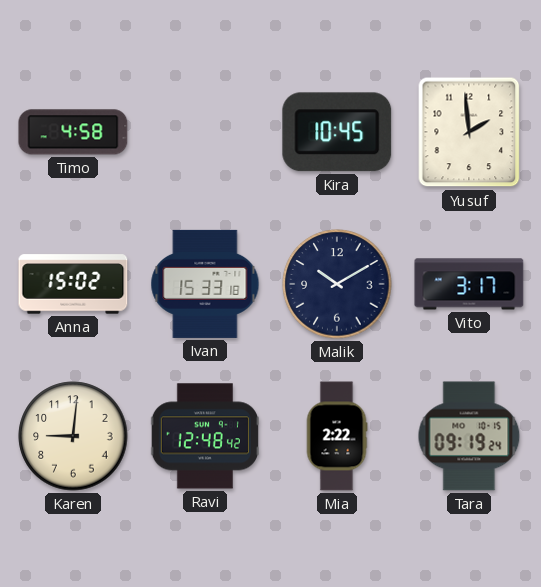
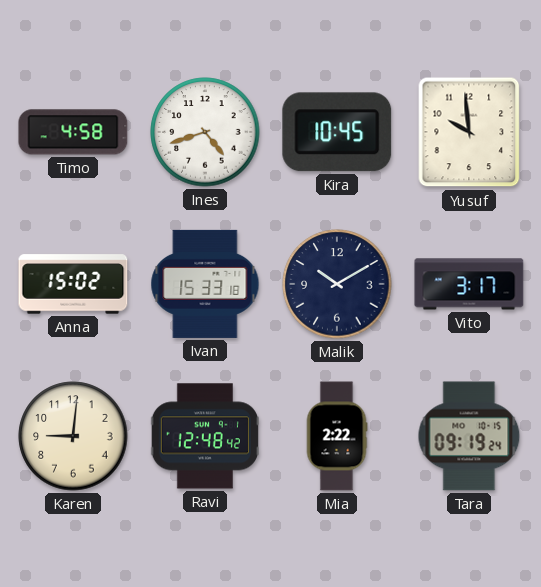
Ines: none -> 4:42
Yusuf: 1:59 -> 9:59
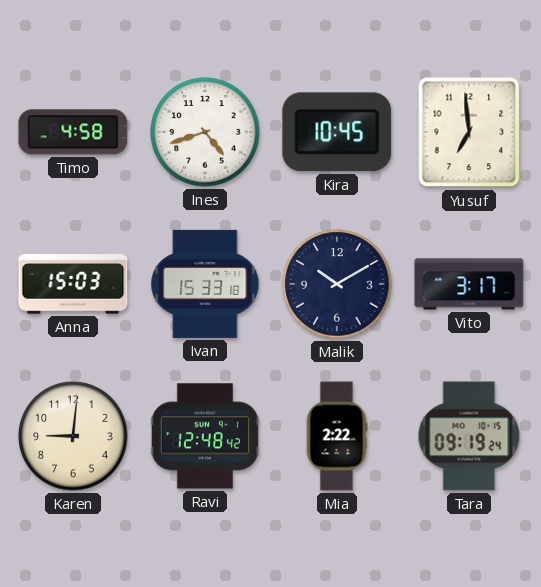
Yusuf: 9:59 -> 6:59
Anna: 15:02 -> 15:03
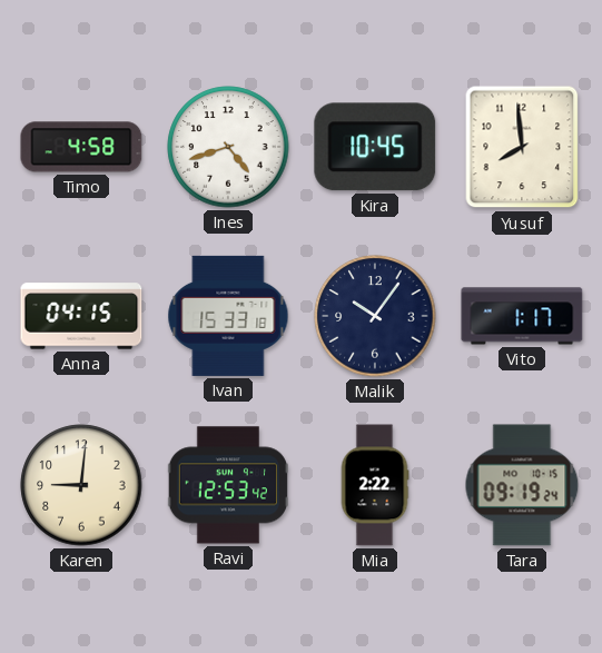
Yusuf: 6:59 -> 7:59
Anna: 15:03 -> 04:15
Malik: 10:10 -> 10:06
Vito: 3:17 -> 1:17
Ravi: 12:48 -> 12:53
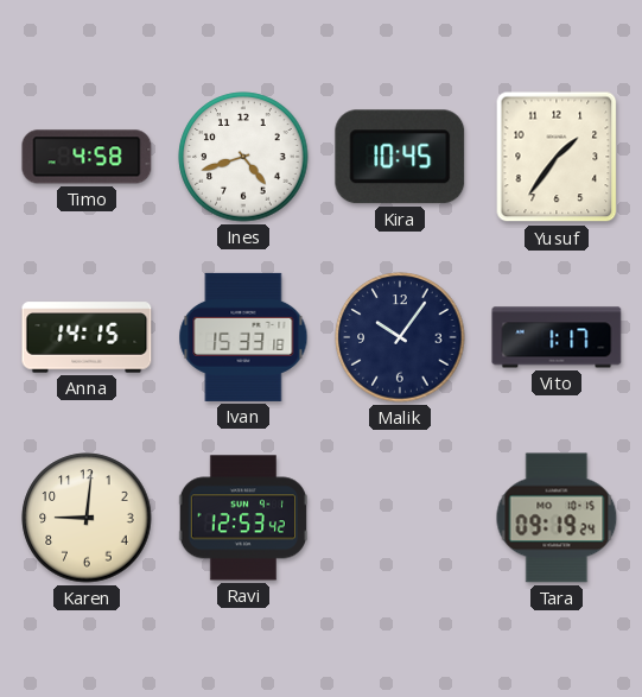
Yusuf: 7:59 -> 1:36
Anna: 04:15 -> 14:15
Mia: 2:22 -> none
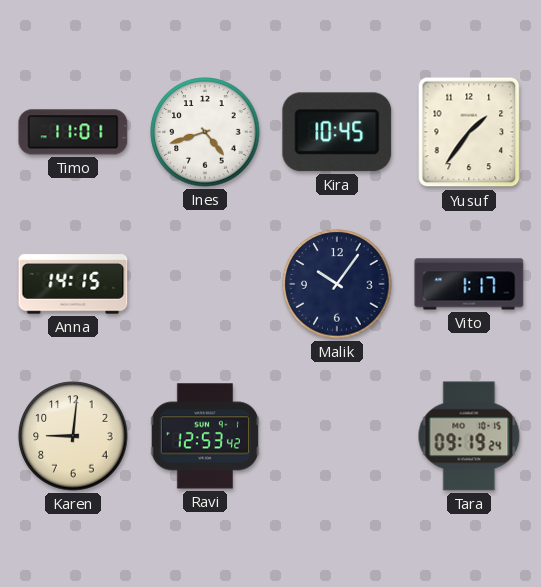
Timo: 4:58 -> 11:01
Ivan: 15:33 -> none
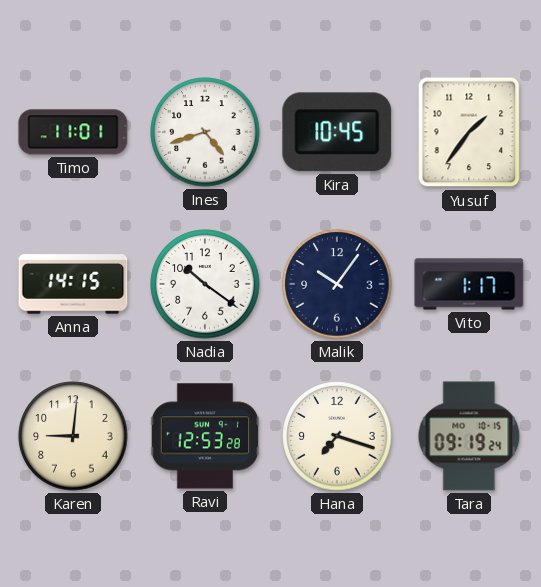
Nadia: none -> 10:21
Ravi: 12:53:42 -> 12:53:28
Hana: none -> 7:18
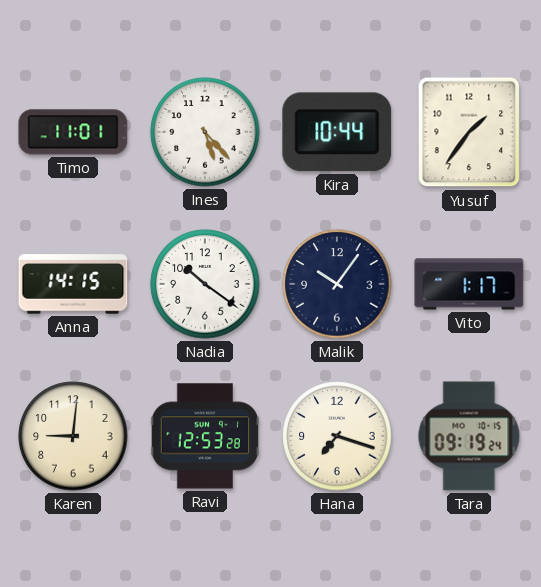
Ines: 4:42 -> 5:23
Kira: 10:45 -> 10:44
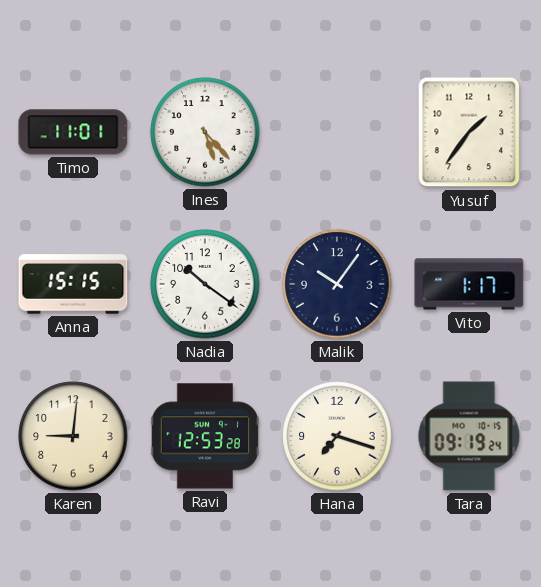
Kira: 10:44 -> none
Anna: 14:15 -> 15:15
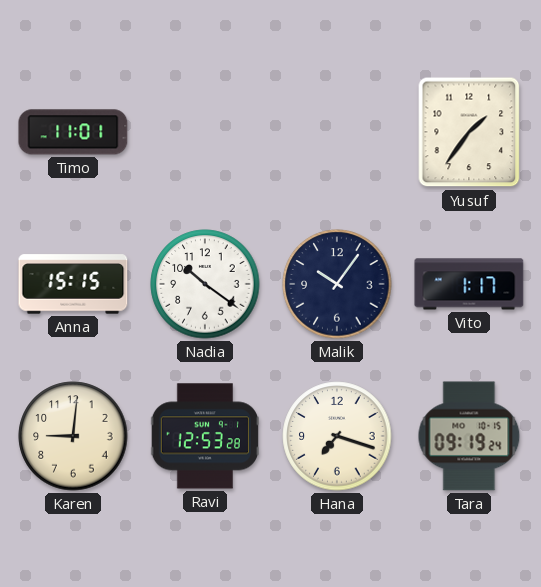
Ines: 5:23 -> none
